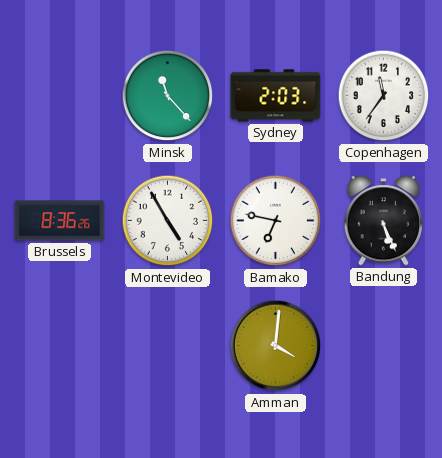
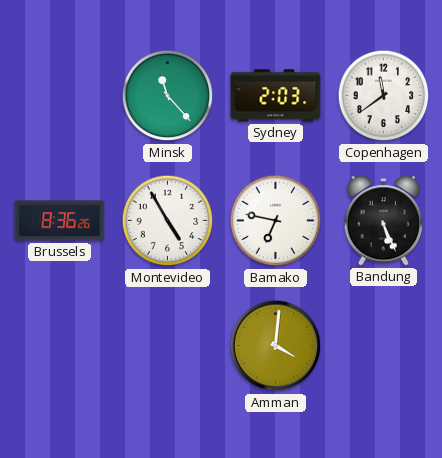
Copenhagen: 11:36 -> 11:39
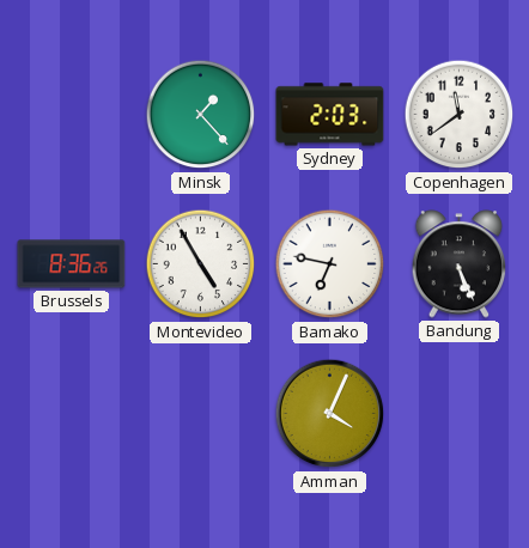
Minsk: 11:23 -> 1:23
Amman: 4:01 -> 4:04
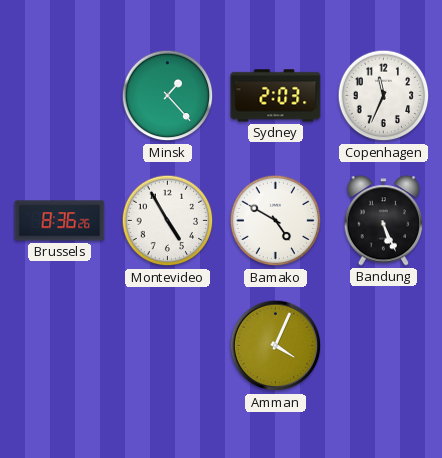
Copenhagen: 11:39 -> 11:34
Bamako: 6:47 -> 4:50
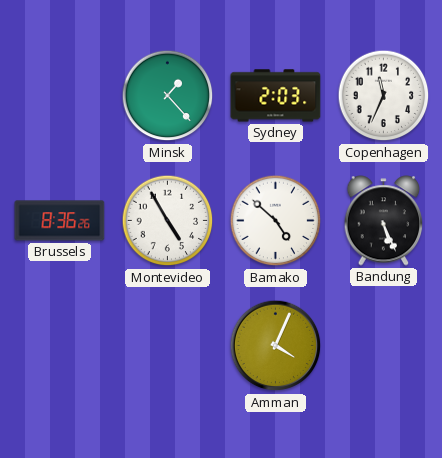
Bamako: 4:50 -> 4:52
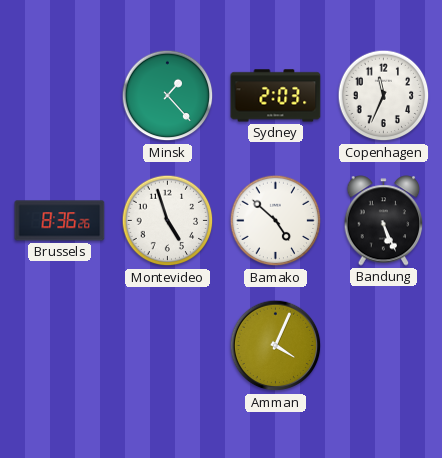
Montevideo: 4:55 -> 4:57
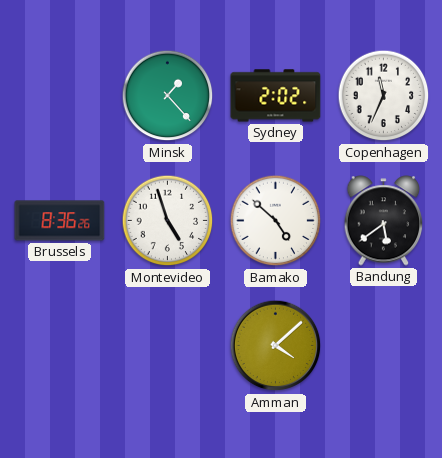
Sydney: 2:03 -> 2:02
Bandung: 5:26 -> 5:39
Amman: 4:04 -> 4:08
